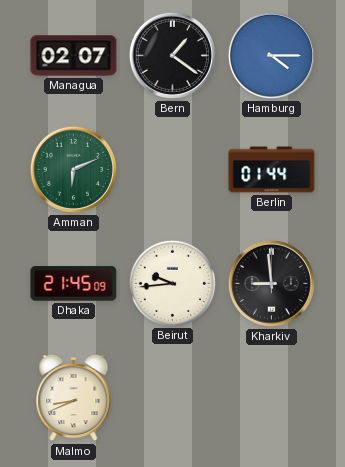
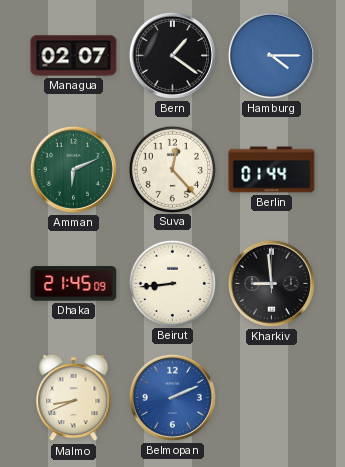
Suva: none -> 12:23
Beirut: 9:44 -> 8:44
Belmopan: none -> 2:11
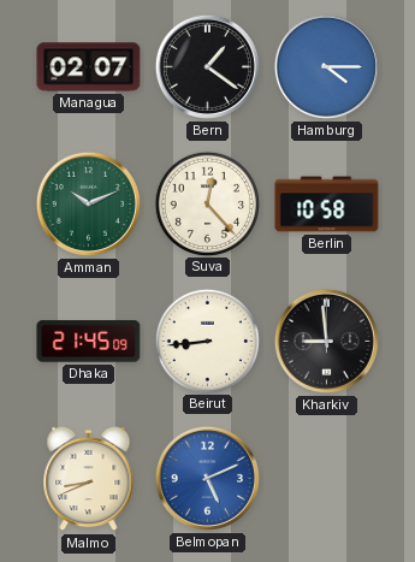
Amman: 6:11 -> 10:11
Berlin: 01:44 -> 10:58
Belmopan: 2:11 -> 5:11
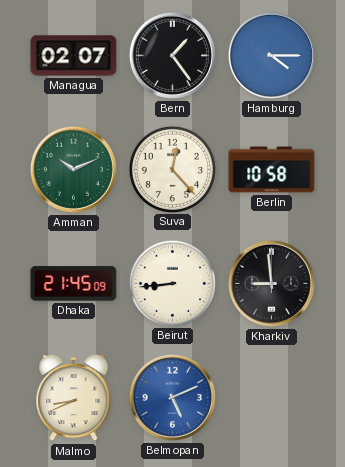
Bern: 1:21 -> 1:24
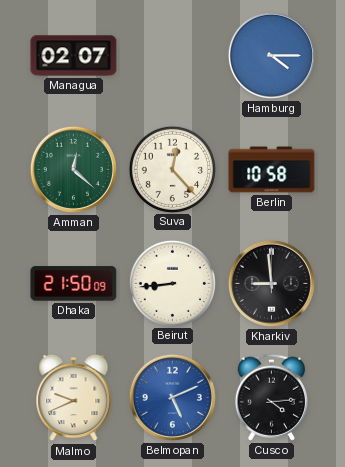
Bern: 1:24 -> none
Amman: 10:11 -> 12:22
Dhaka: 21:45 -> 21:50
Malmo: 8:41 -> 9:41
Cusco: none -> 4:14
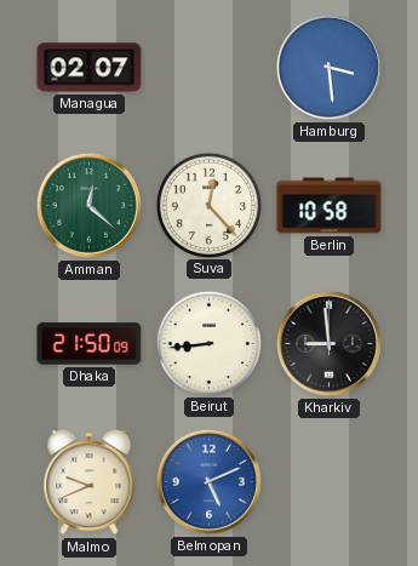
Hamburg: 4:15 -> 3:29
Cusco: 4:14 -> none
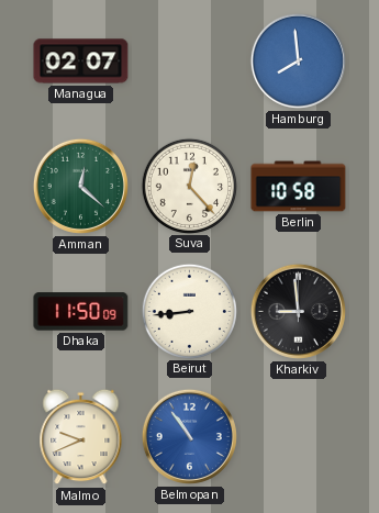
Hamburg: 3:29 -> 7:59
Dhaka: 21:50 -> 11:50
Belmopan: 5:11 -> 10:54
